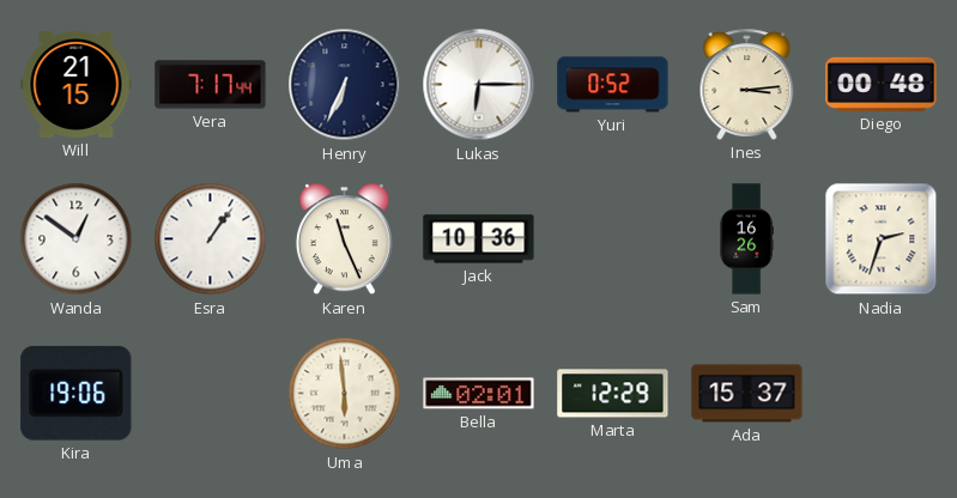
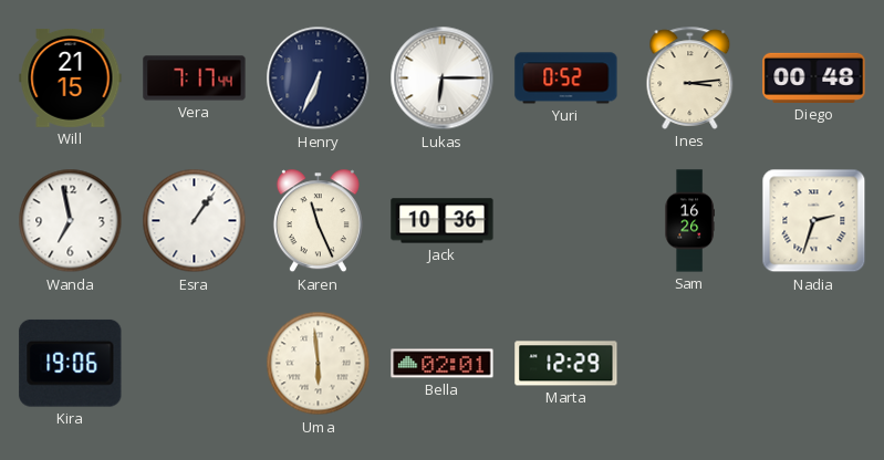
Wanda: 12:51 -> 6:58
Ada: 15:37 -> none
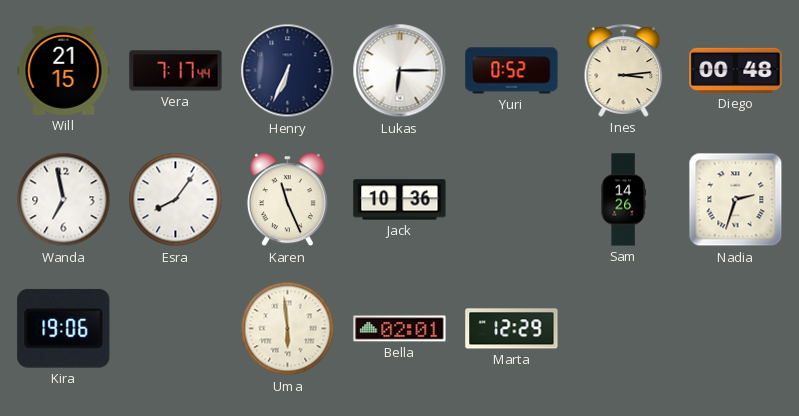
Esra: 1:06 -> 8:06
Sam: 16:26 -> 14:26
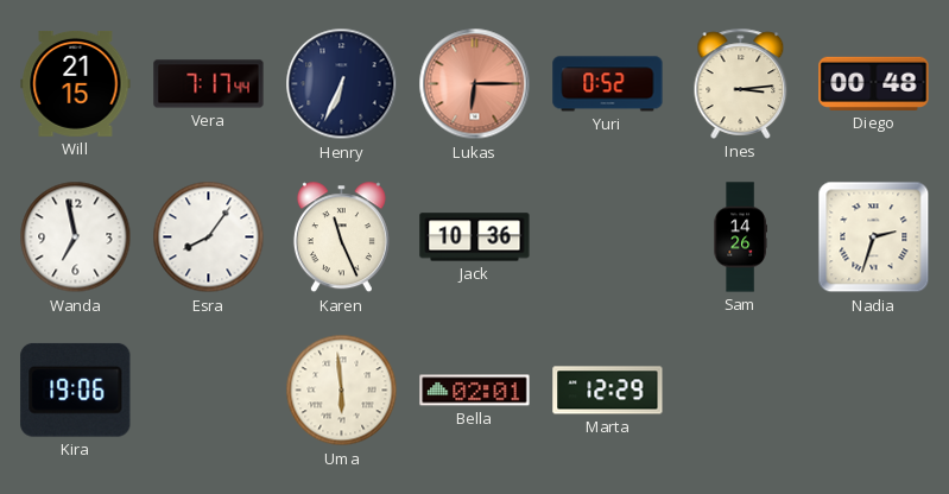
Lukas dial: white -> salmon
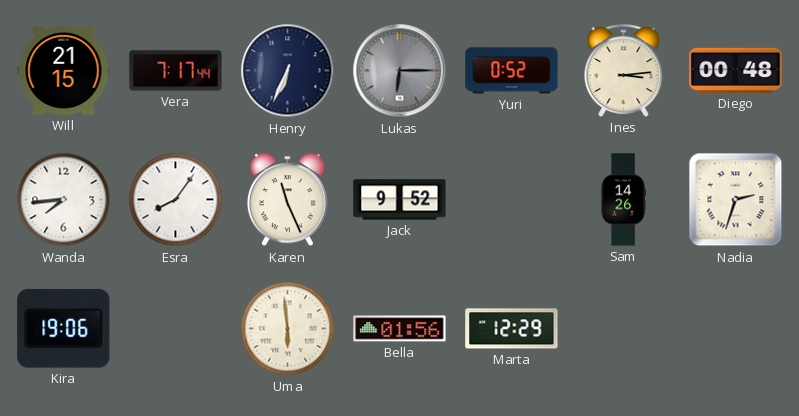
Lukas dial: salmon -> grey
Wanda: 6:58 -> 7:44
Jack: 10:36 -> 9:52
Bella: 02:01 -> 01:56
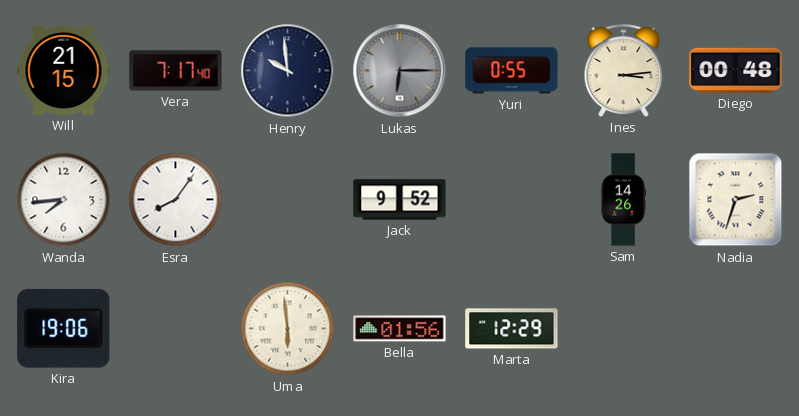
Vera: 7:17:44 -> 7:17:40
Henry: 6:34 -> 9:59
Yuri: 0:52 -> 0:55
Karen: 11:26 -> none
